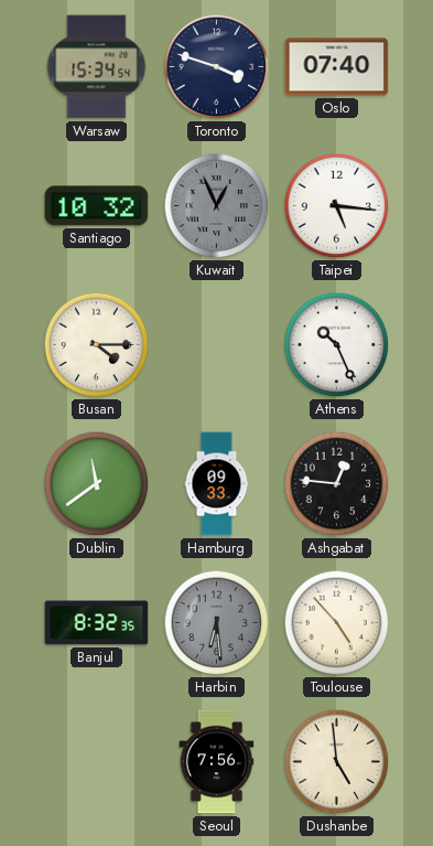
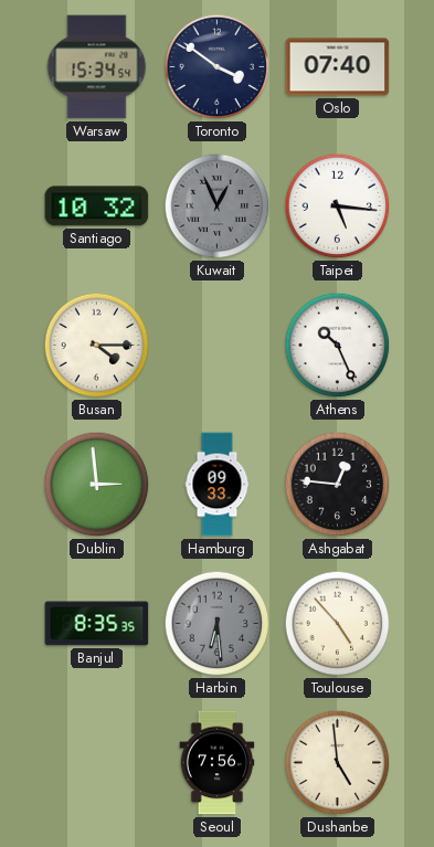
Toronto: 3:48 -> 3:51
Dublin: 11:39 -> 2:59
Banjul: 8:32 -> 8:35
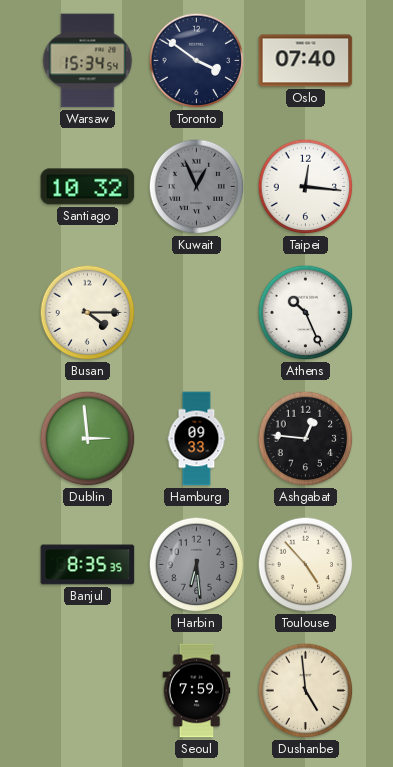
Taipei: 5:16 -> 12:16
Seoul: 7:56 -> 7:59
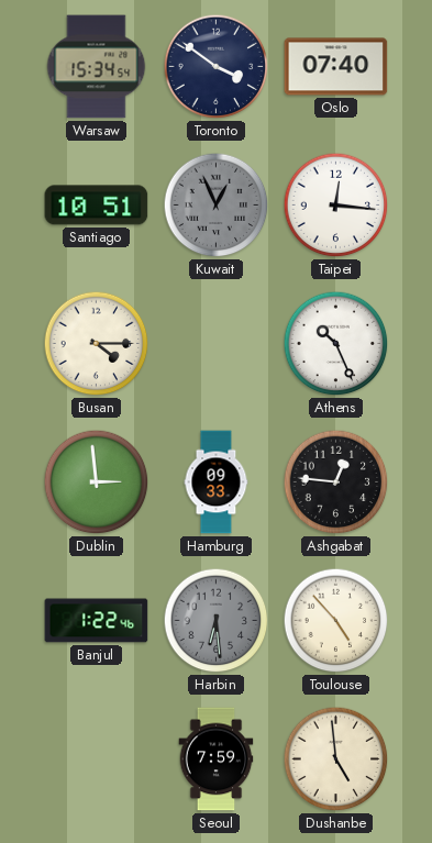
Santiago: 10:32 -> 10:51
Banjul: 8:35 -> 1:22
